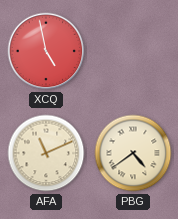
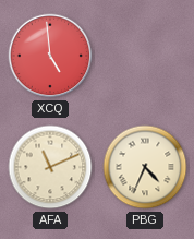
XCQ: 4:58 -> 4:59
PBG: 4:39 -> 4:34
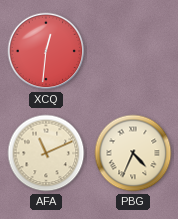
XCQ: 4:59 -> 12:31
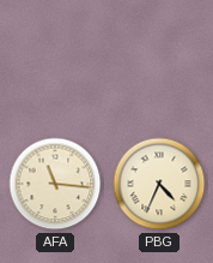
XCQ: 12:31 -> none
AFA: 11:11 -> 11:16
